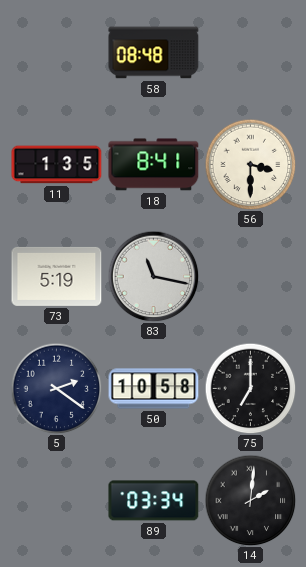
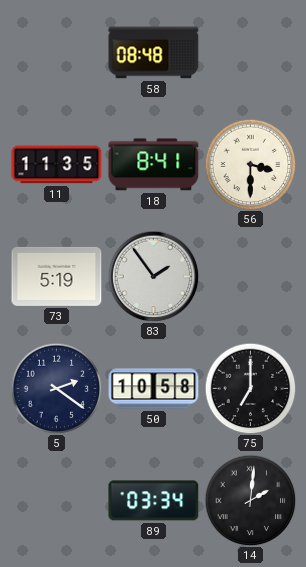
11: 1:35 -> 11:35
83: 11:17 -> 1:54
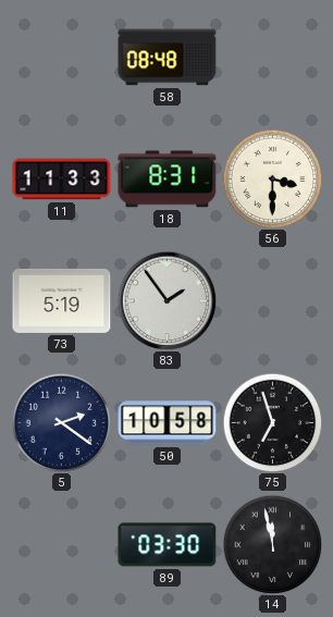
11: 11:35 -> 11:33
18: 8:41 -> 8:31
75: 7:00 -> 6:57
89: 03:34 -> 03:30
14: 2:01 -> 11:58
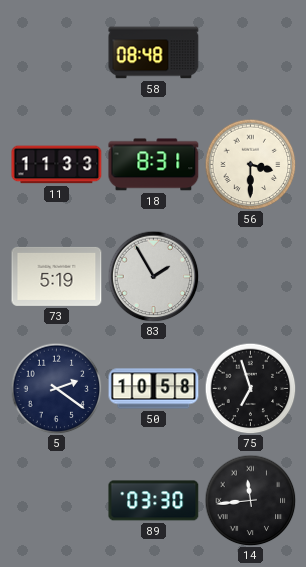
83: 1:54 -> 1:55
14: 11:58 -> 11:44
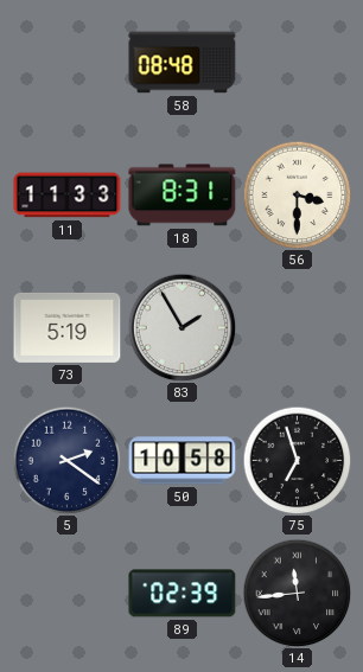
89: 03:30 -> 02:39
